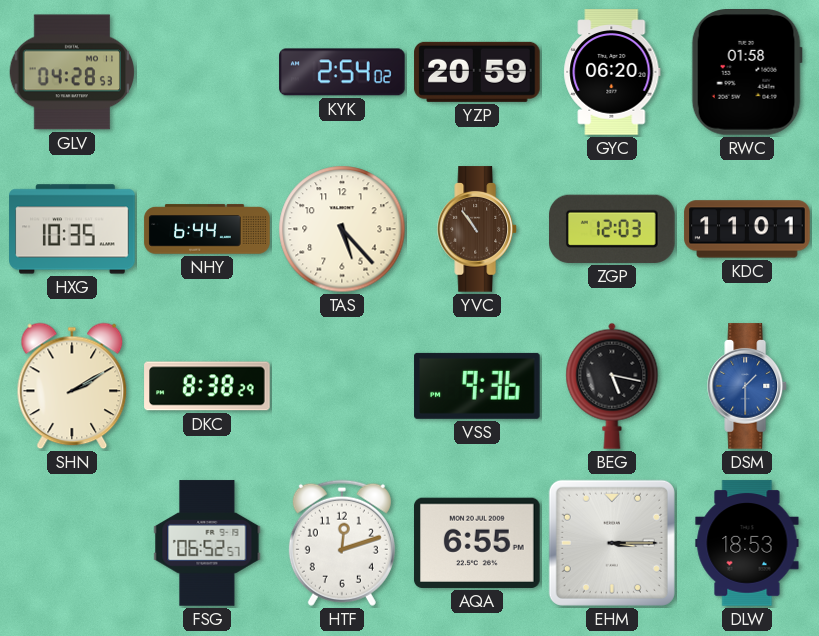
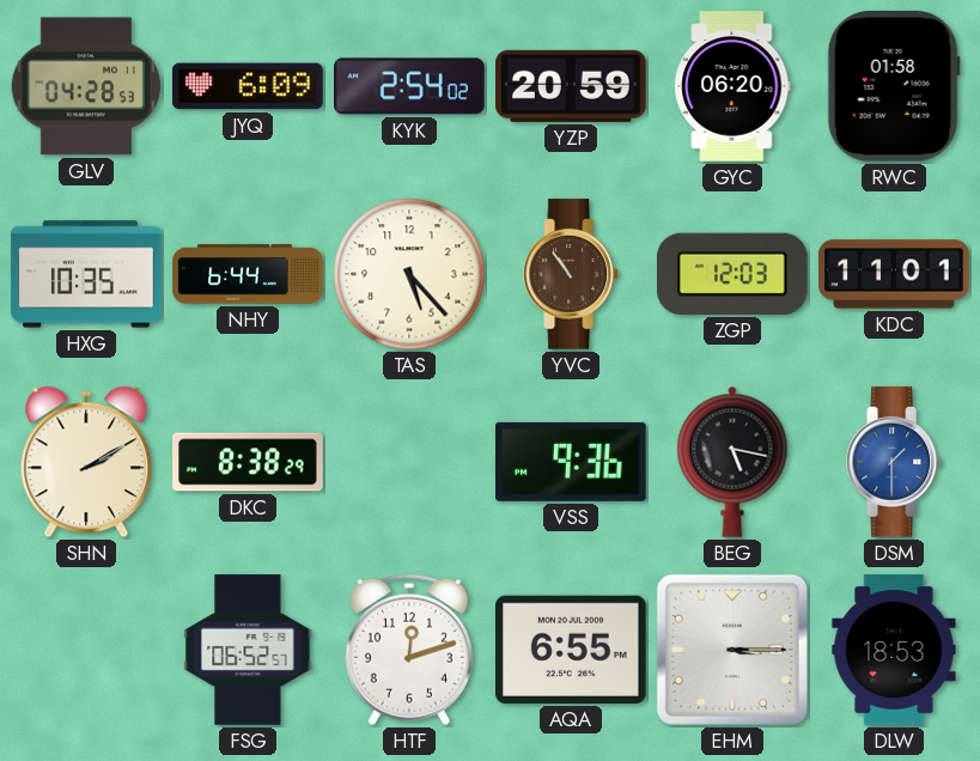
JYQ: none -> 6:09
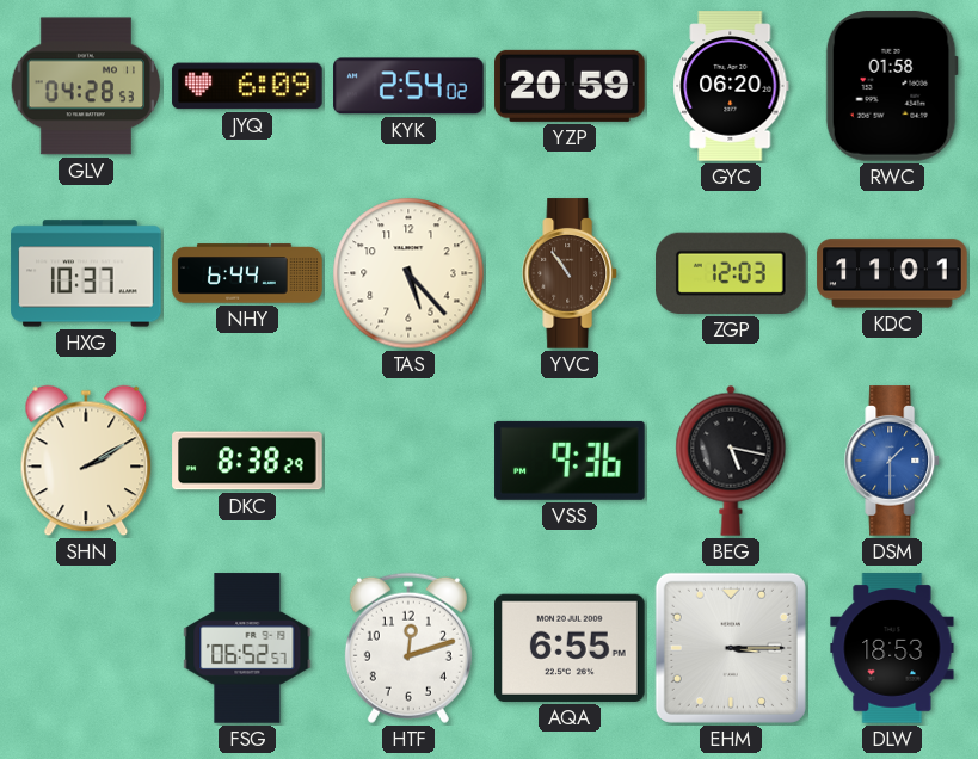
HXG: 10:35 -> 10:37
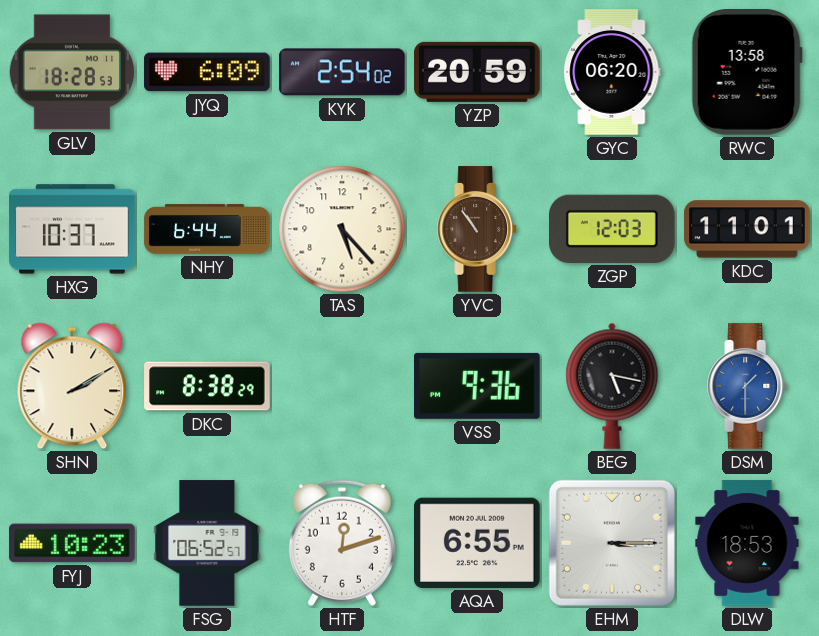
GLV: 04:28 -> 18:28
RWC: 01:58 -> 13:58
FYJ: none -> 10:23
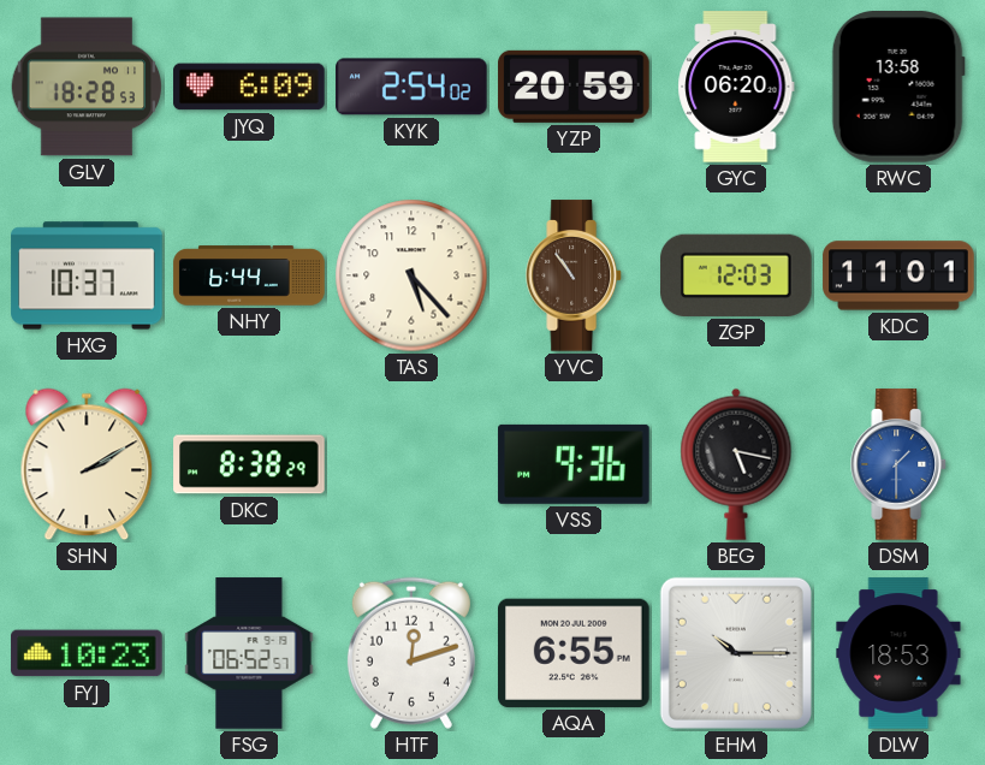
EHM: 3:15 -> 10:15
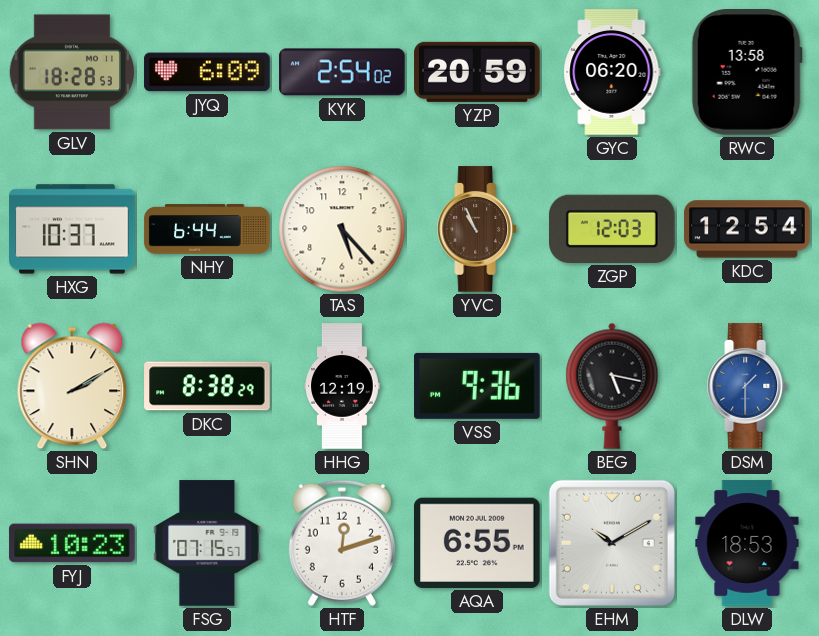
YVC: 10:54 -> 10:56
KDC: 11:01 -> 12:54
HHG: none -> 12:19
FSG: 06:52 -> 07:15
EHM: 10:15 -> 10:10
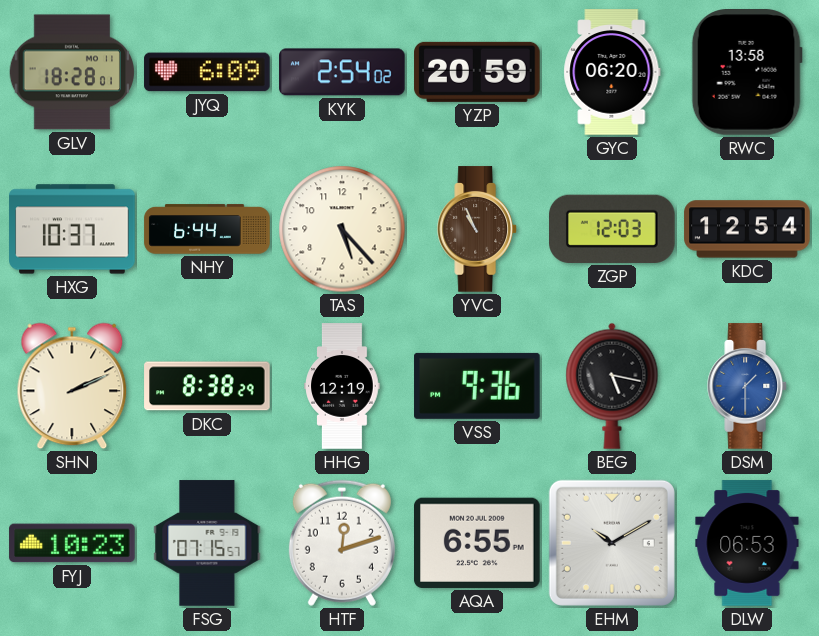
GLV: 18:28:53 -> 18:28:01
SHN: 2:10 -> 2:11
DLW: 18:53 -> 06:53
